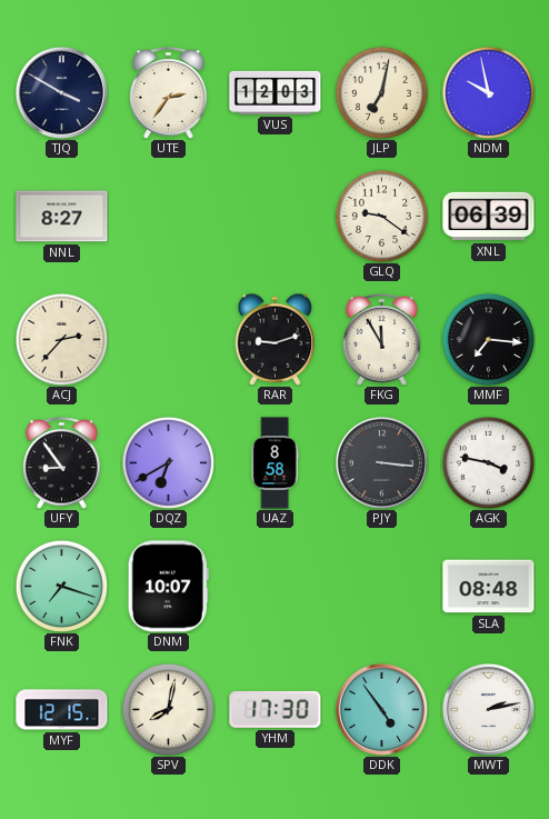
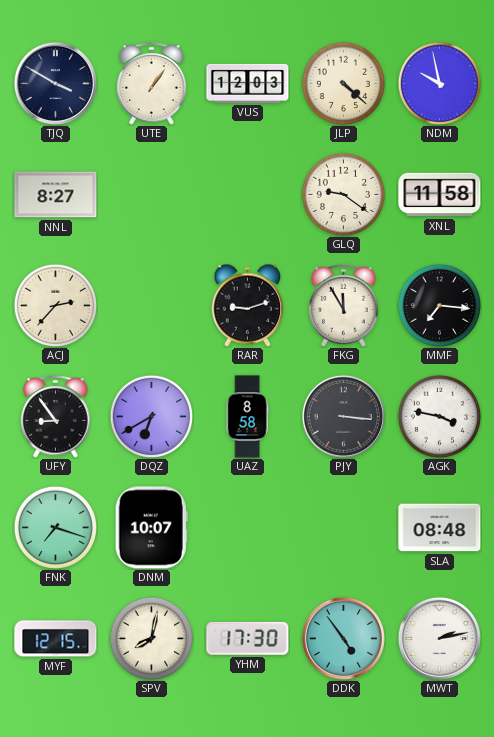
UTE: 2:36 -> 1:06
JLP: 7:02 -> 4:22
XNL: 06:39 -> 11:58
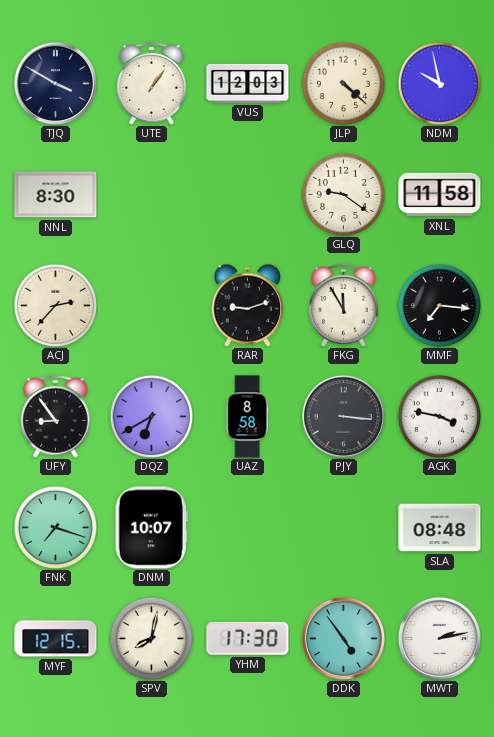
NNL: 8:27 -> 8:30
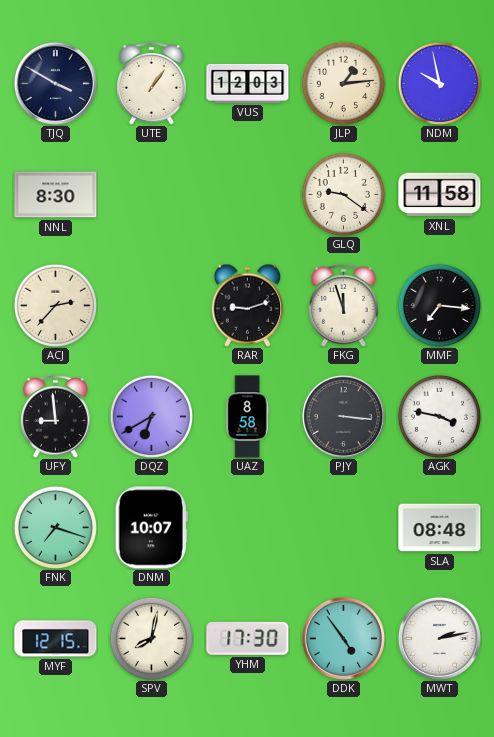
JLP: 4:22 -> 1:14
FKG: 11:55 -> 11:57
UFY: 8:54 -> 8:59
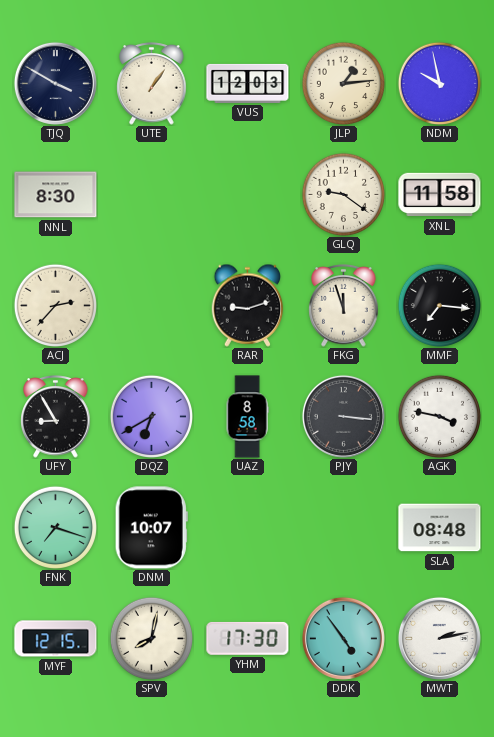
UFY: 8:59 -> 8:55
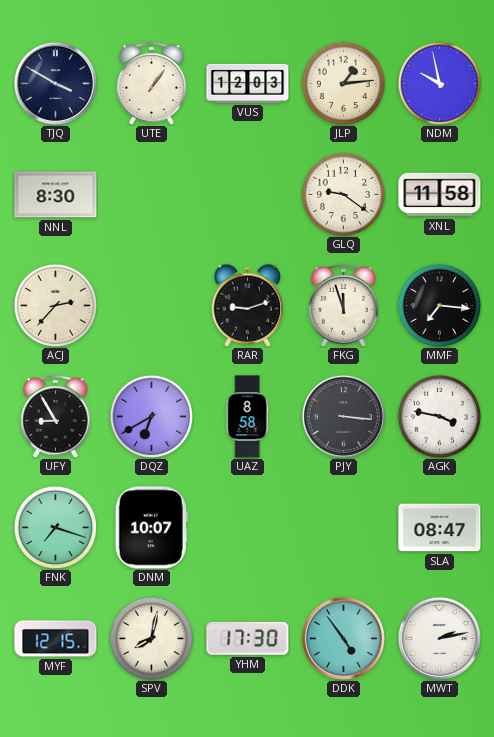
SLA: 08:48 -> 08:47
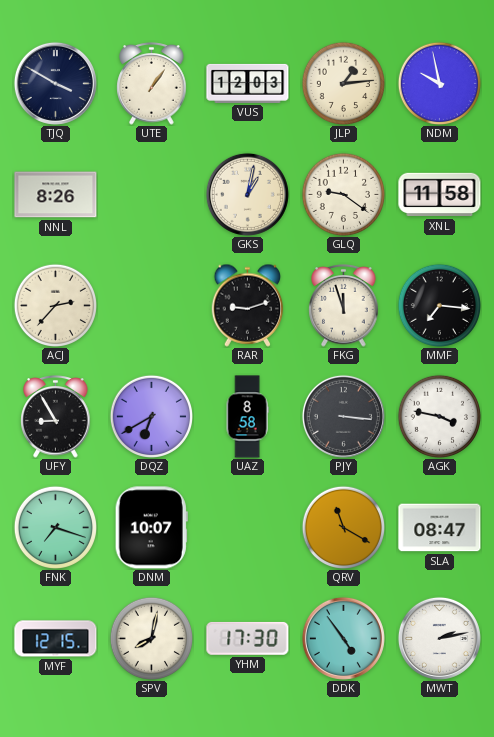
NNL: 8:30 -> 8:26
GKS: none -> 1:02
QRV: none -> 11:20
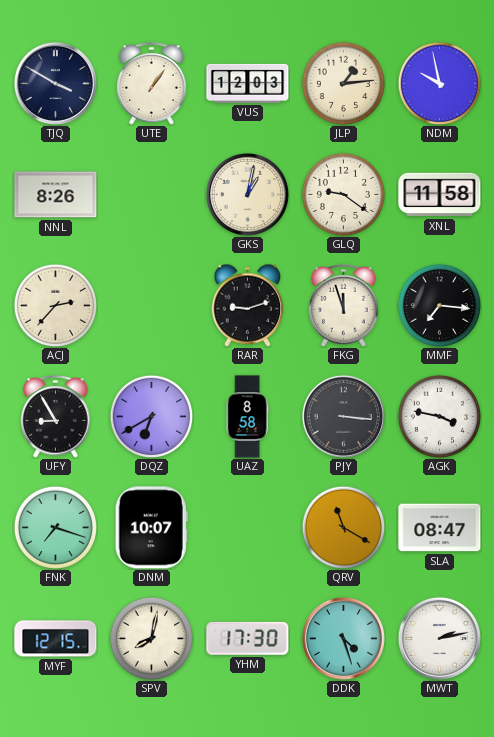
DDK: 4:54 -> 4:27
